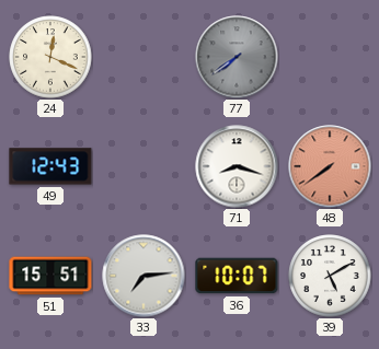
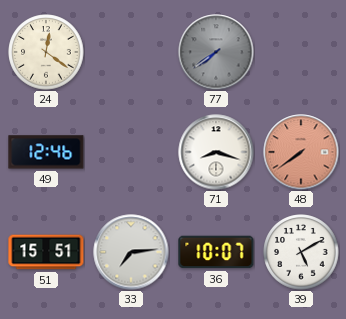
24: 12:19 -> 12:21
49: 12:43 -> 12:46
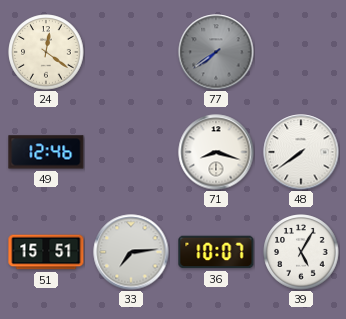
48 dial: salmon -> white
39: 5:10 -> 5:05
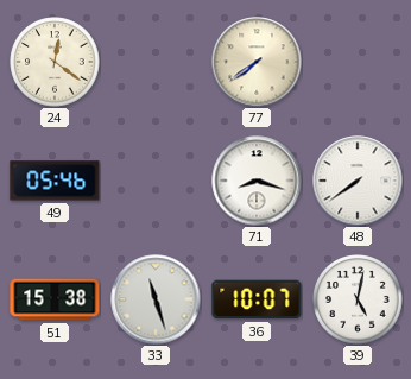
77 dial: grey -> cream
49: 12:46 -> 05:46
51: 15:51 -> 15:38
33: 7:14 -> 11:27
39: 5:05 -> 5:02
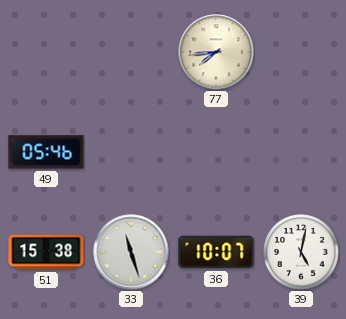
24: 12:21 -> none
77: 7:39 -> 7:44
71: 8:18 -> none
48: 7:39 -> none
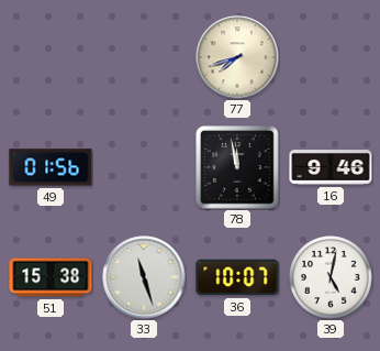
77: 7:44 -> 7:42
49: 05:46 -> 01:56
78: none -> 11:58
16: none -> 9:46
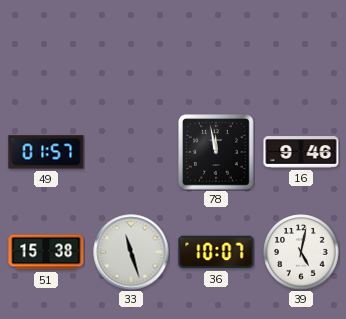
77: 7:42 -> none
49: 01:56 -> 01:57
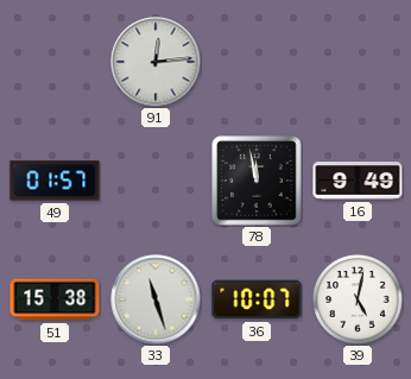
91: none -> 12:14
16: 9:46 -> 9:49
